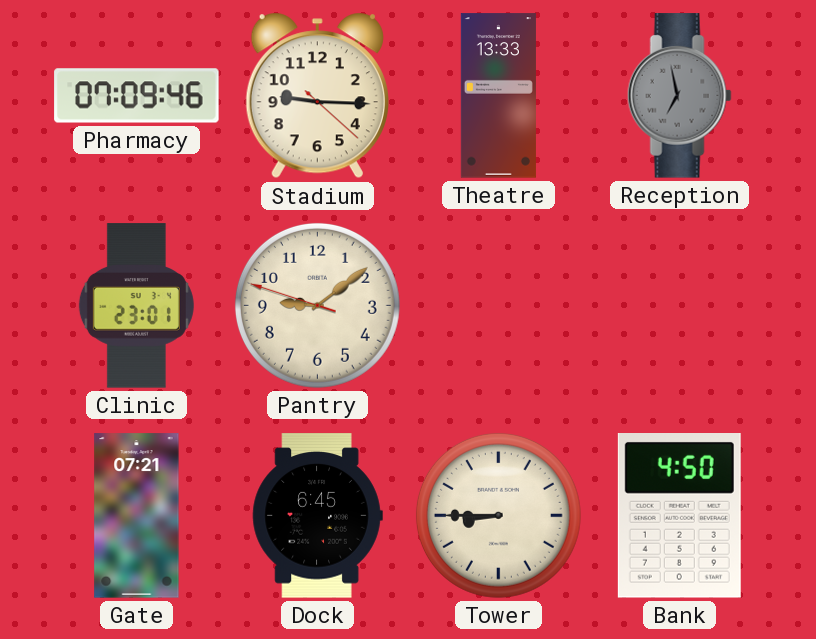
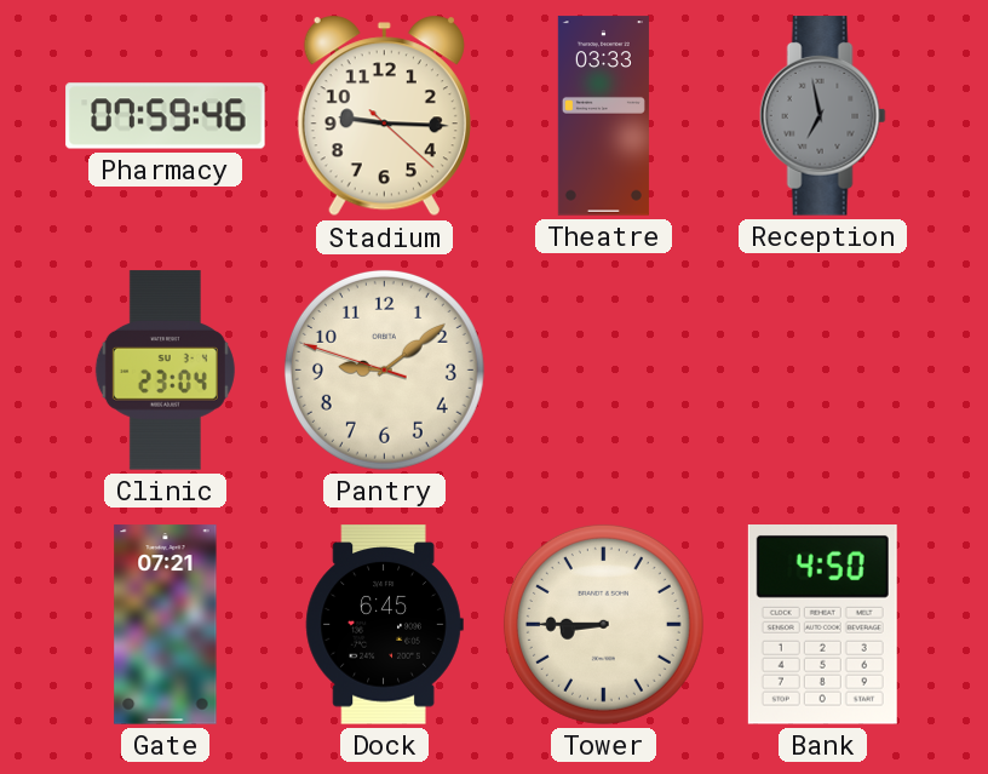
Pharmacy: 07:09 -> 07:59
Theatre: 13:33 -> 03:33
Clinic: 23:01 -> 23:04
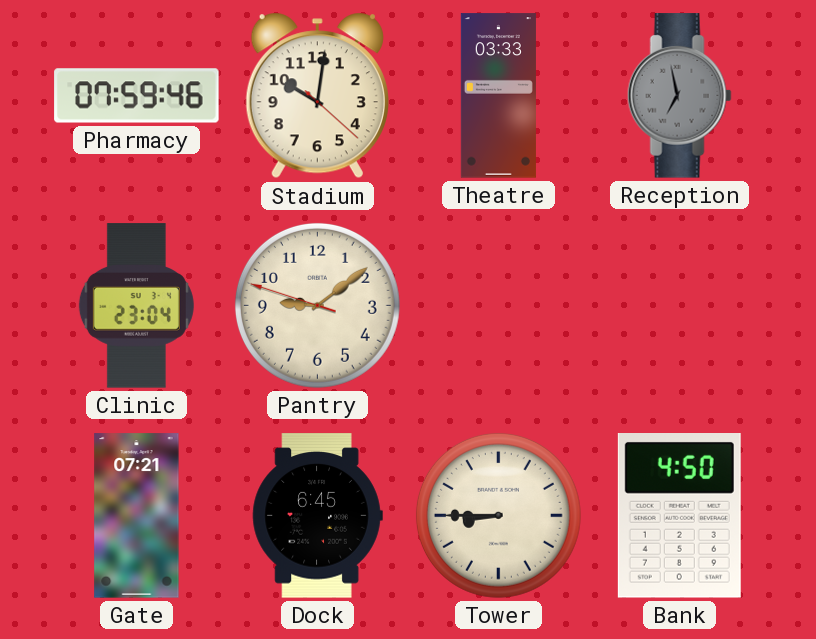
Stadium: 9:15 -> 10:01
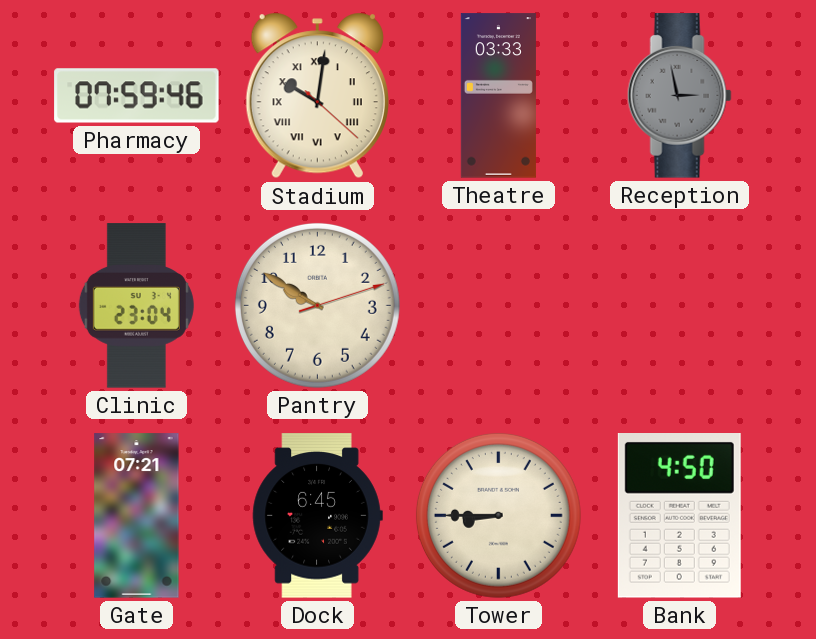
Stadium numerals: Arabic -> Roman
Reception: 6:58 -> 2:58
Pantry: 9:08 -> 9:50
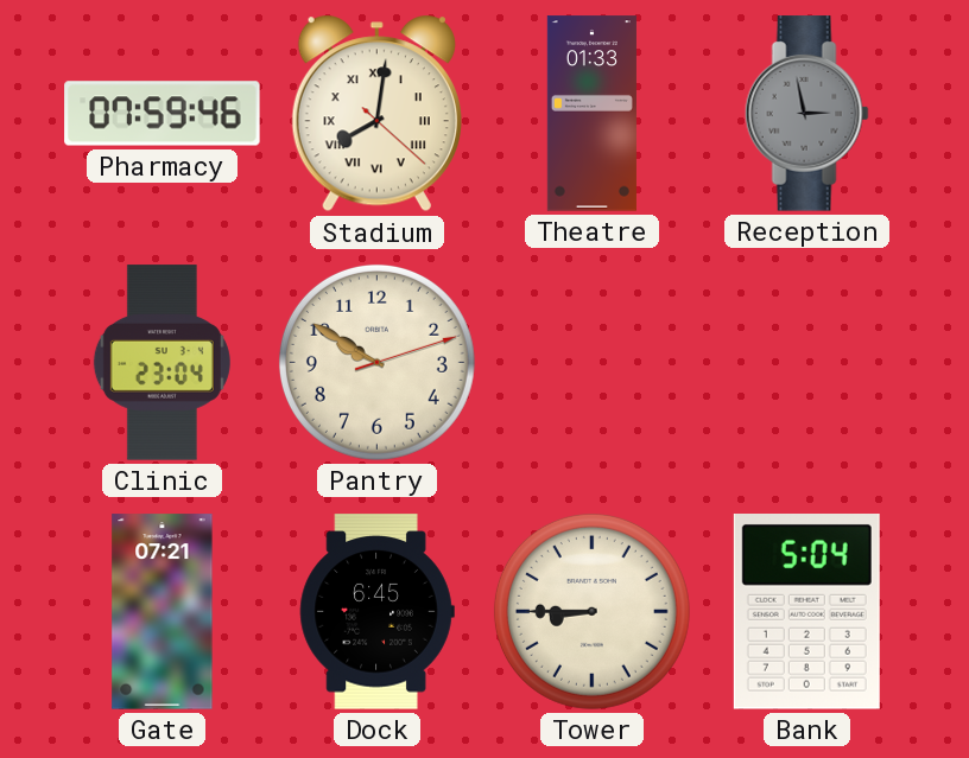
Stadium: 10:01 -> 8:01
Theatre: 03:33 -> 01:33
Bank: 4:50 -> 5:04
